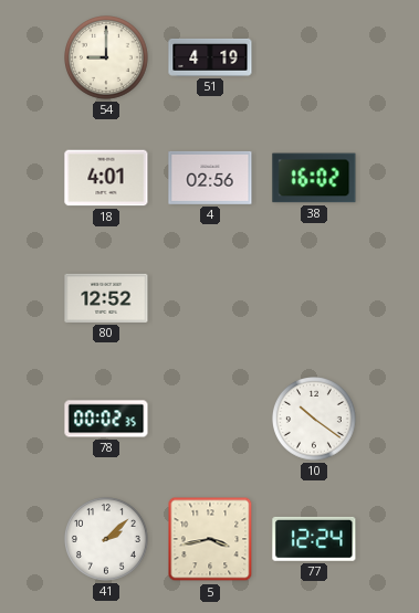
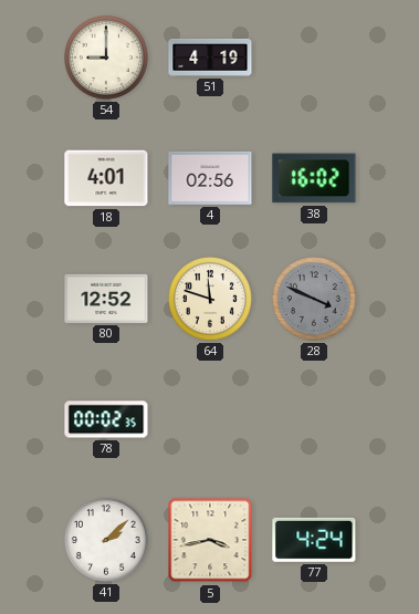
64: none -> 11:48
28: none -> 3:49
10: 10:21 -> none
77: 12:24 -> 4:24
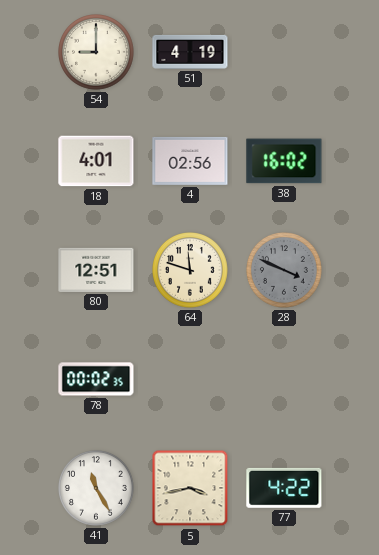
80: 12:52 -> 12:51
41: 2:08 -> 11:25
77: 4:24 -> 4:22
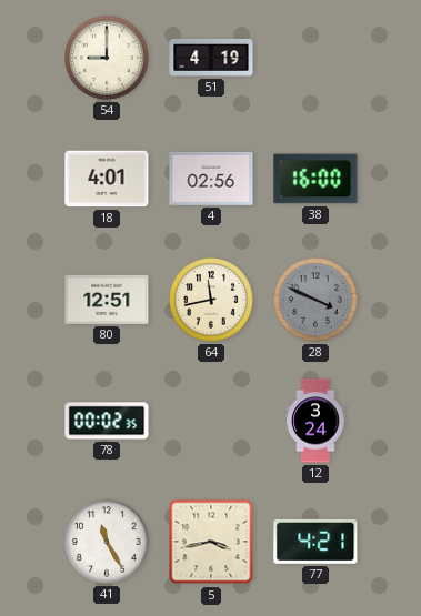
38: 16:02 -> 16:00
64: 11:48 -> 11:43
12: none -> 3:24
77: 4:22 -> 4:21
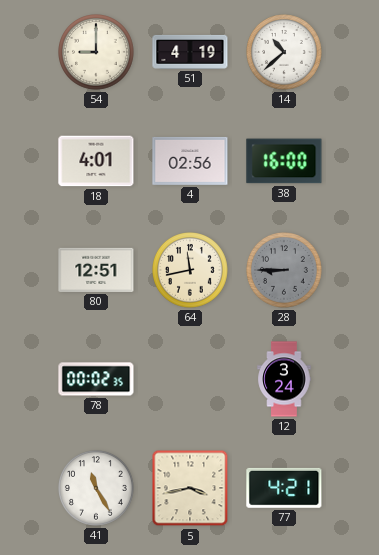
14: none -> 10:38
28: 3:49 -> 8:45
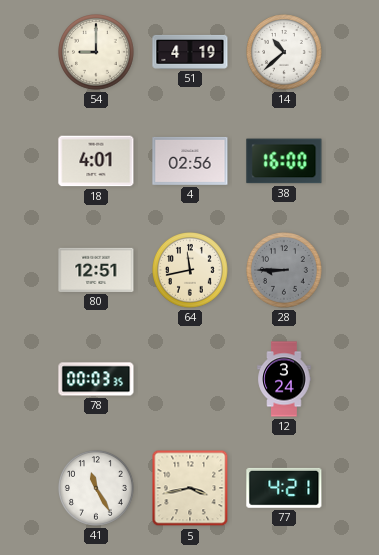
78: 00:02 -> 00:03
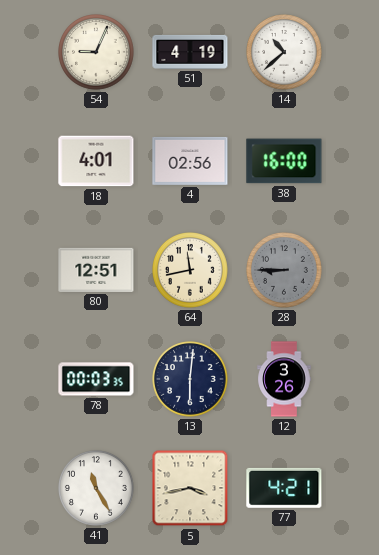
54: 9:00 -> 9:04
13: none -> 6:01
12: 3:24 -> 3:26
